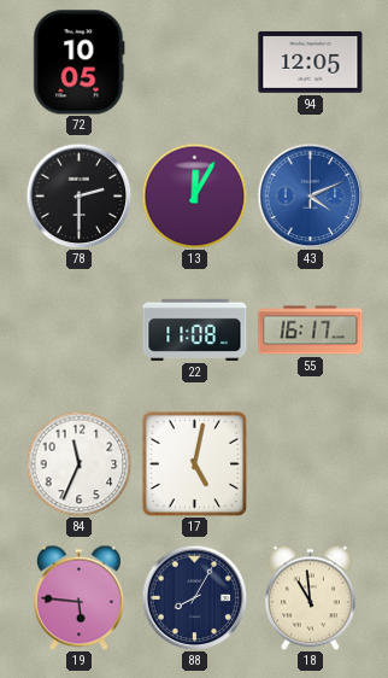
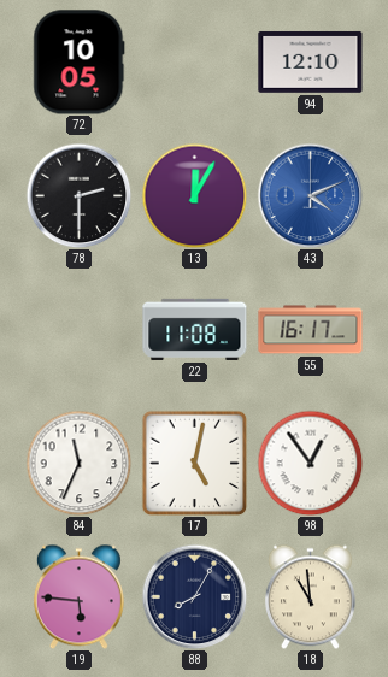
94: 12:05 -> 12:10
98: none -> 12:54
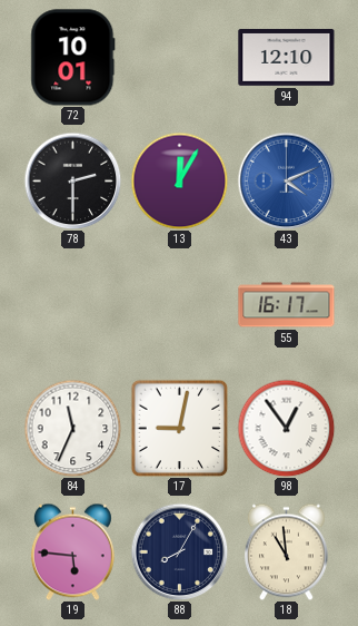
72: 10:05 -> 10:01
22: 11:08 -> none
17: 5:02 -> 9:02
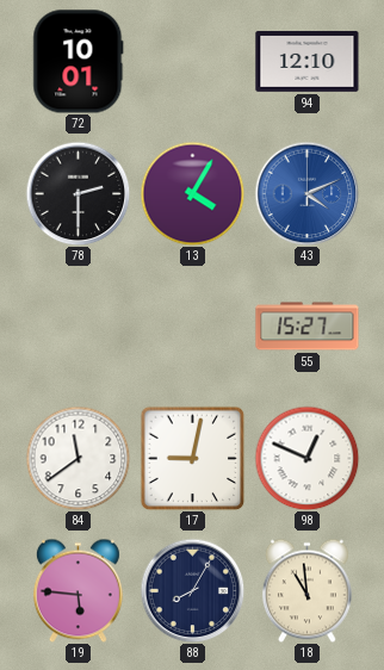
13: 12:05 -> 4:05
55: 16:17 -> 15:27
84: 11:34 -> 11:39
98: 12:54 -> 12:49
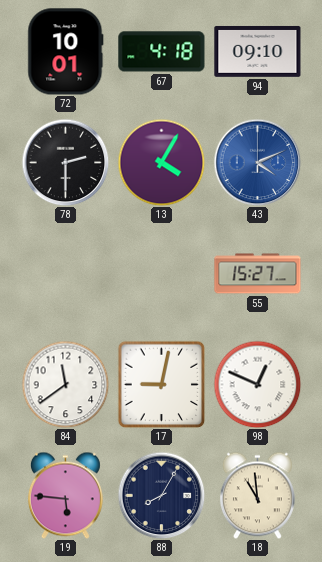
67: none -> 4:18
94: 12:10 -> 09:10
